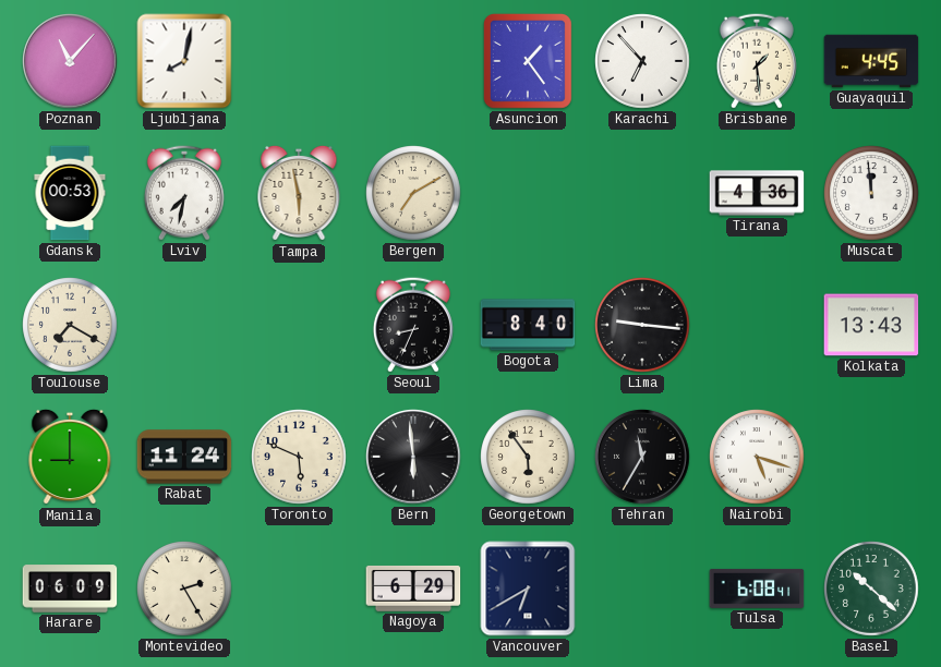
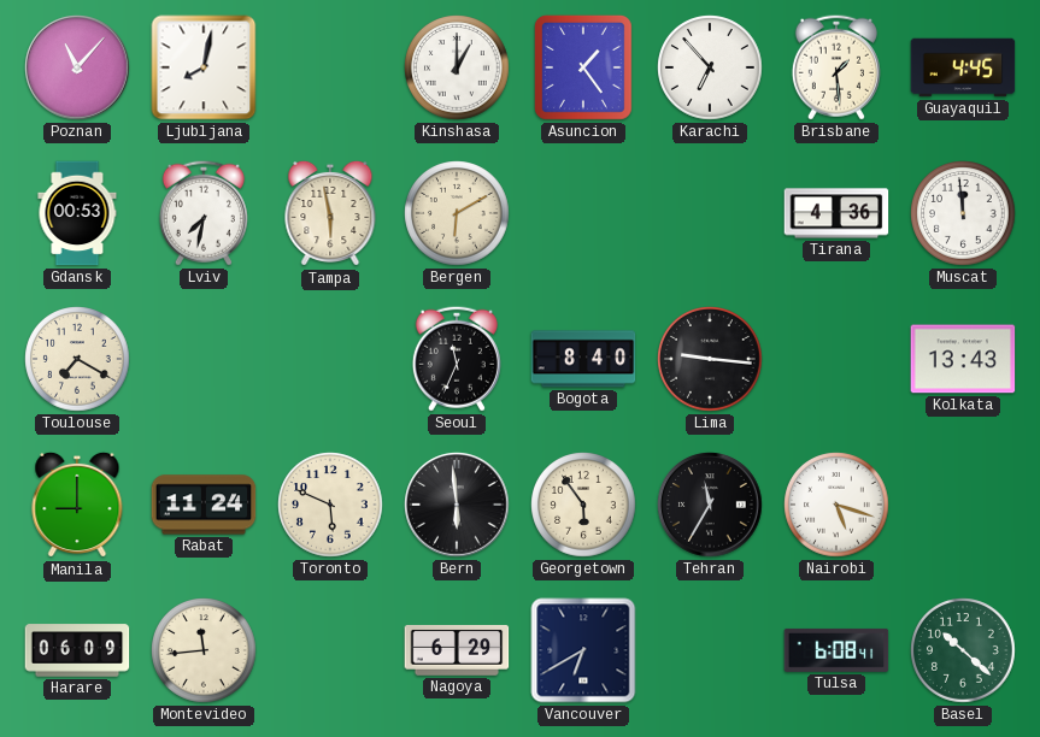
Kinshasa: none -> 1:00
Bergen: 7:10 -> 6:10
Seoul: 8:34 -> 11:34
Montevideo: 2:25 -> 11:44
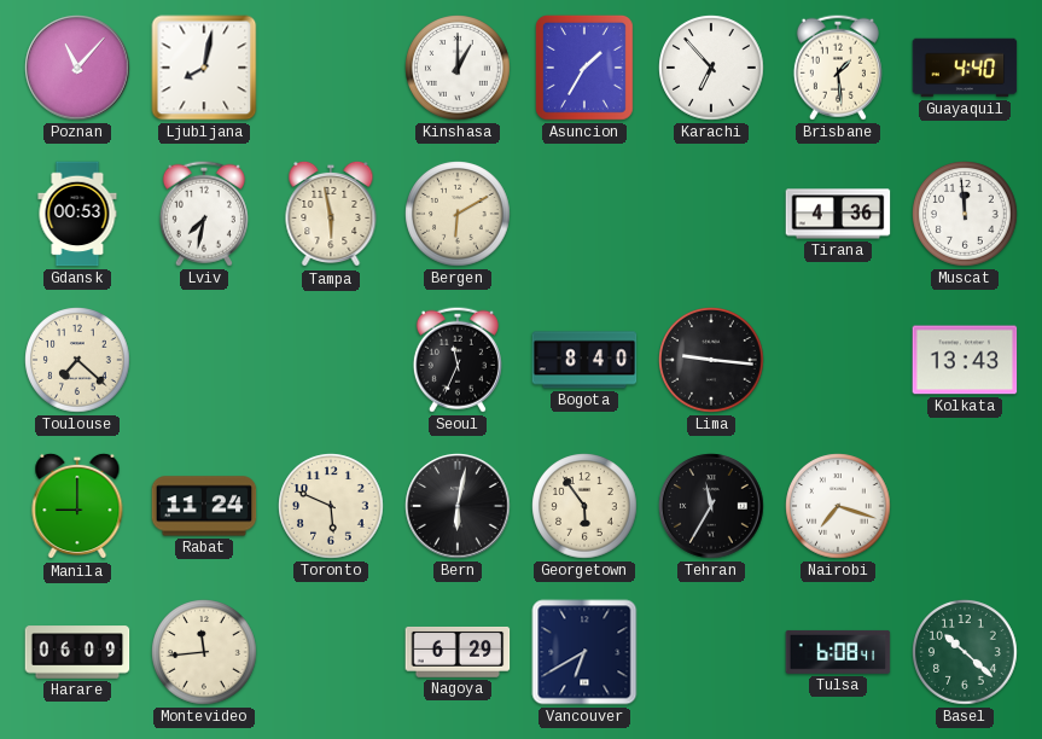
Asuncion: 1:24 -> 1:35
Guayaquil: 4:45 -> 4:40
Toulouse: 7:20 -> 7:22
Bern: 5:59 -> 6:02
Nairobi: 5:18 -> 7:18
